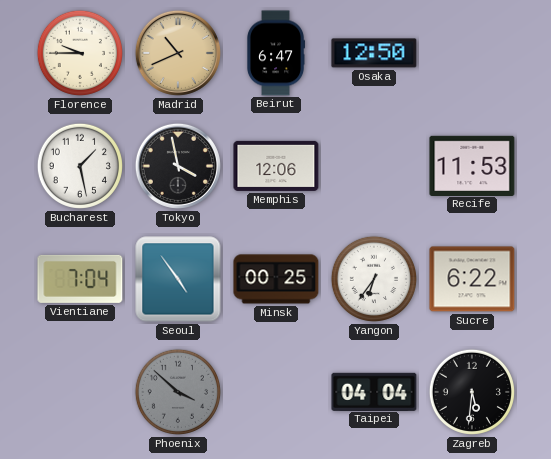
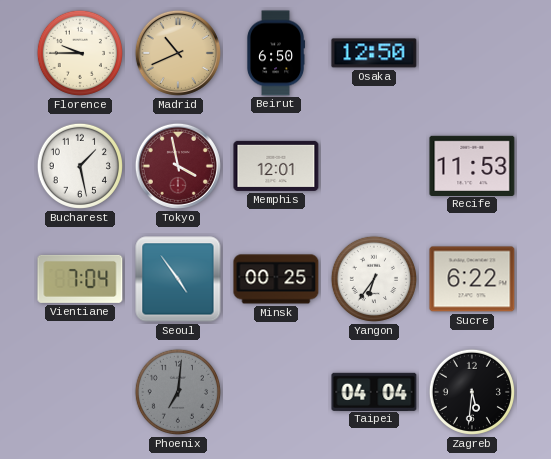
Beirut: 6:47 -> 6:50
Tokyo dial: black -> burgundy
Memphis: 12:06 -> 12:01
Phoenix: 3:52 -> 7:01
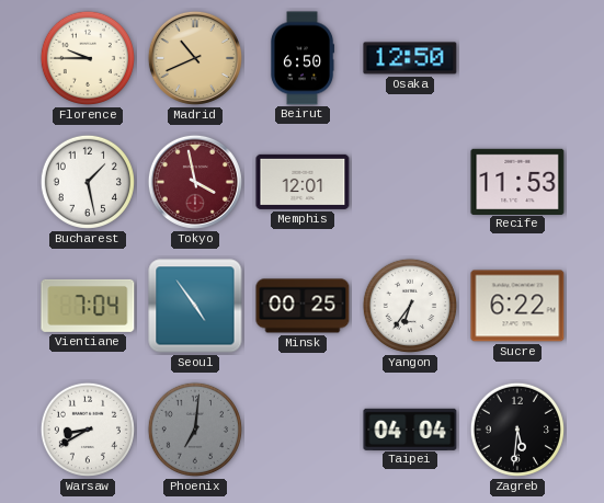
Warsaw: none -> 8:40
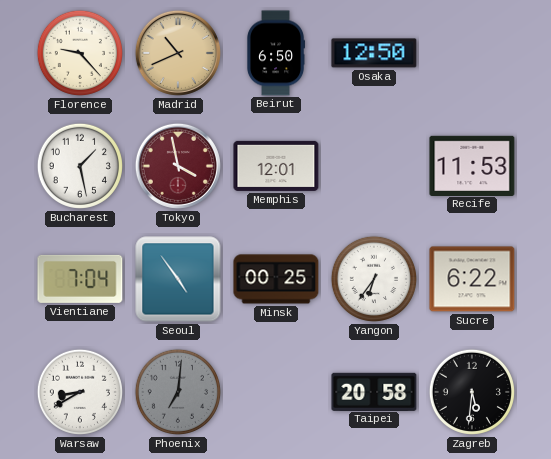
Florence: 9:45 -> 9:23
Taipei: 04:04 -> 20:58
